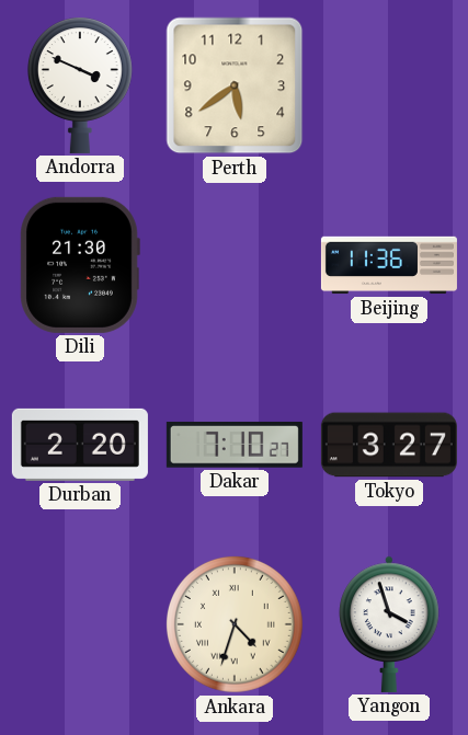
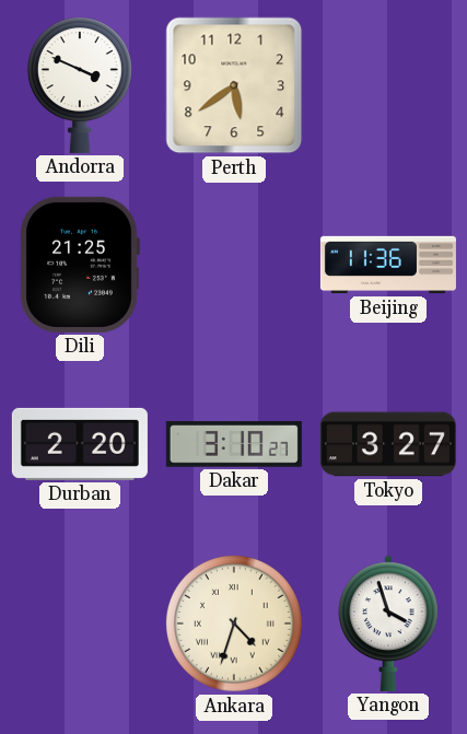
Dili: 21:30 -> 21:25
Dakar: 7:10 -> 3:10
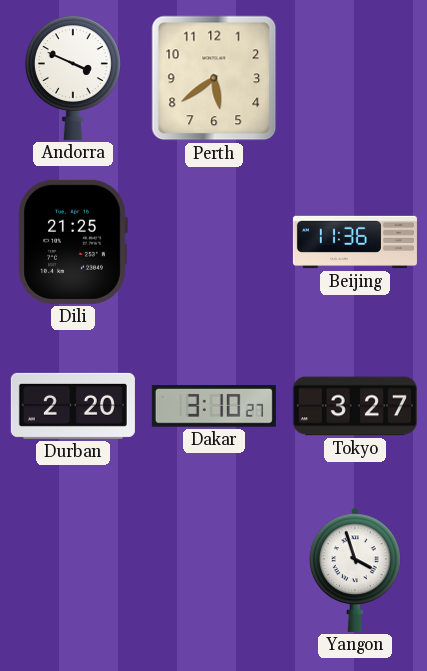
Ankara: 4:33 -> none
